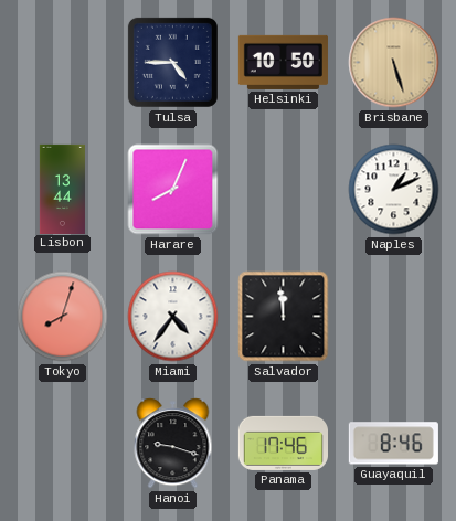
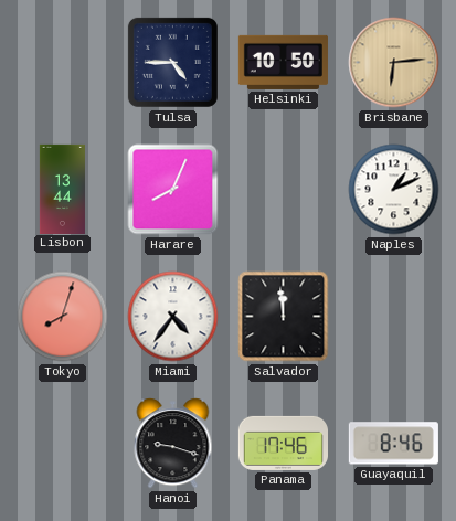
Brisbane: 5:27 -> 6:14
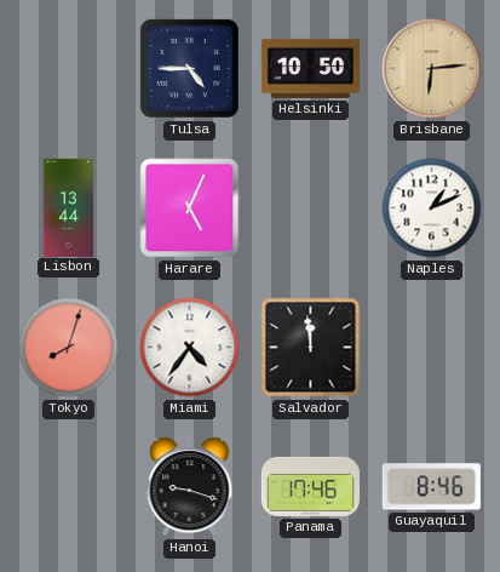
Harare: 8:04 -> 5:04
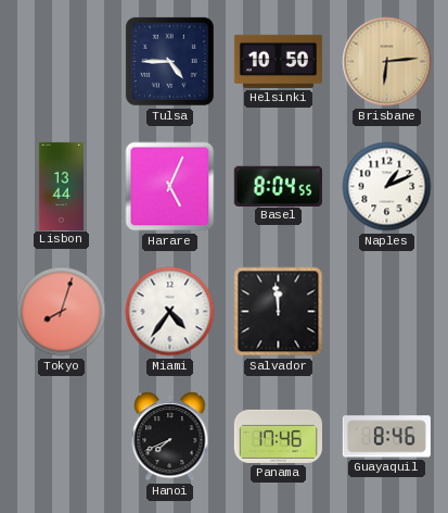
Basel: none -> 8:04
Hanoi: 9:18 -> 7:41
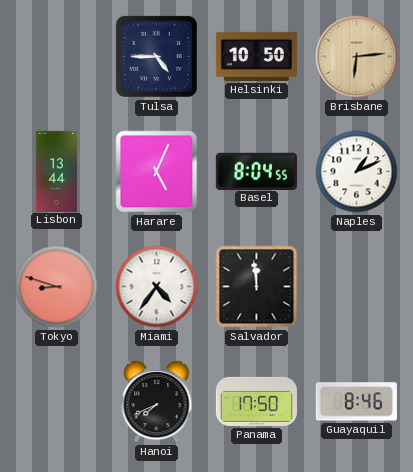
Tokyo: 8:03 -> 8:48
Panama: 17:46 -> 17:50
